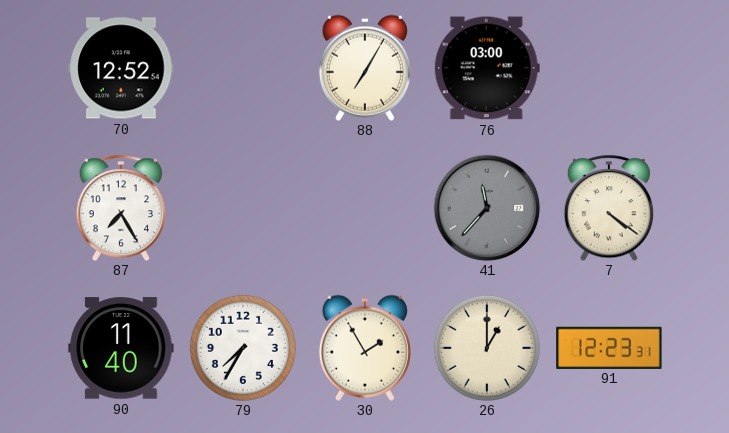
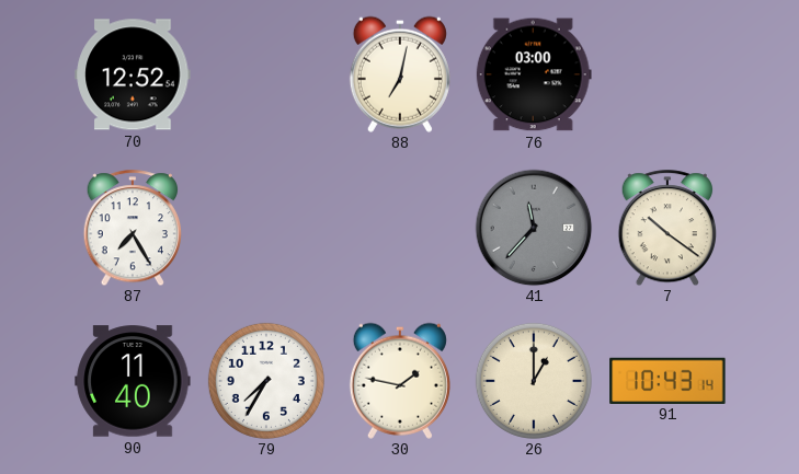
88: 7:05 -> 7:02
7: 4:21 -> 10:21
30: 1:55 -> 1:47
91: 12:23 -> 10:43
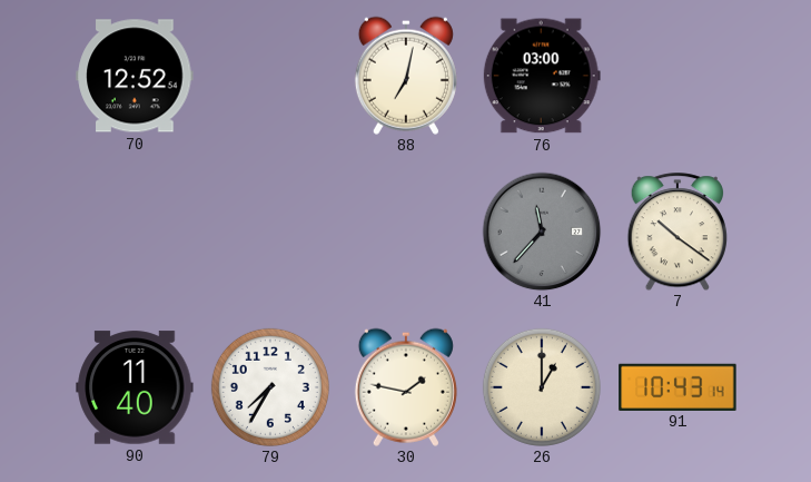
87: 7:25 -> none
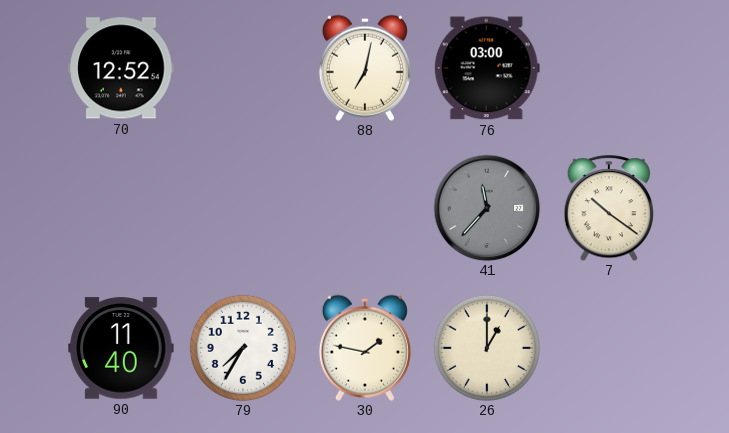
91: 10:43 -> none
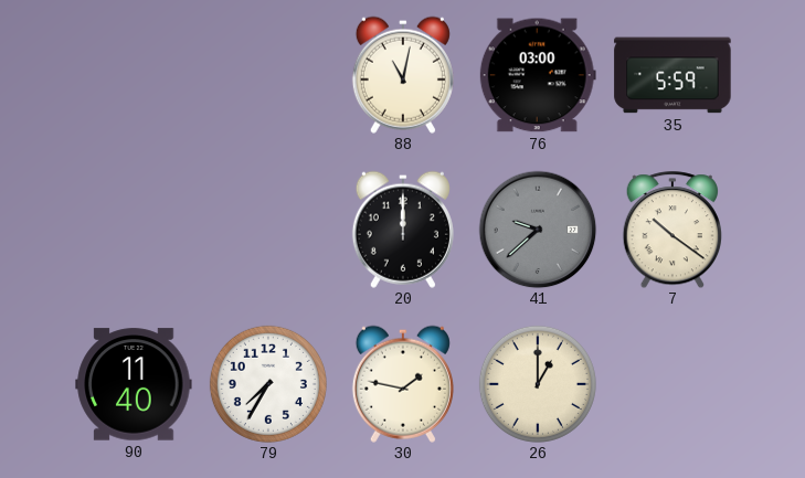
70: 12:52 -> none
88: 7:02 -> 11:02
35: none -> 5:59
20: none -> 12:00
41: 11:37 -> 9:38
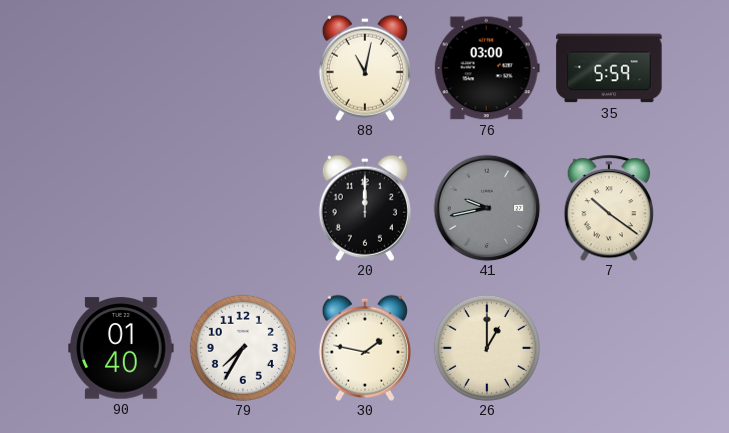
41: 9:38 -> 9:43
90: 11:40 -> 01:40
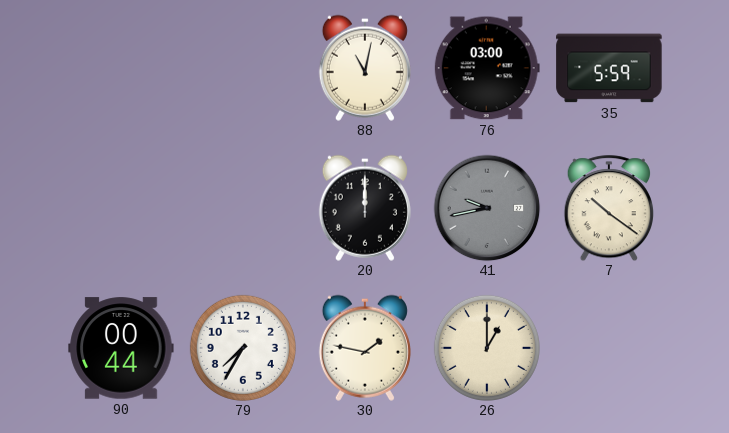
90: 01:40 -> 00:44
